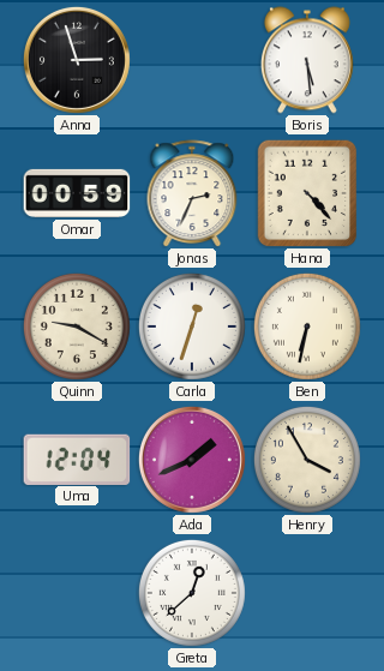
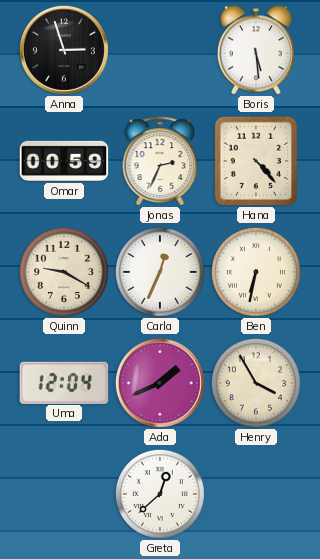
Carla: 12:33 -> 12:34
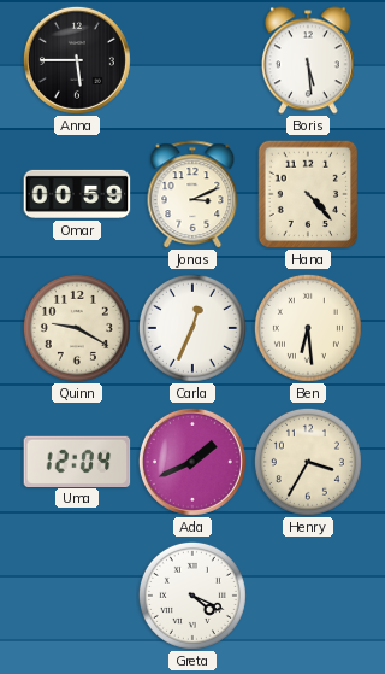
Anna: 2:57 -> 5:45
Jonas: 2:34 -> 3:11
Ben: 6:32 -> 6:29
Henry: 3:55 -> 3:35
Greta: 12:38 -> 4:19
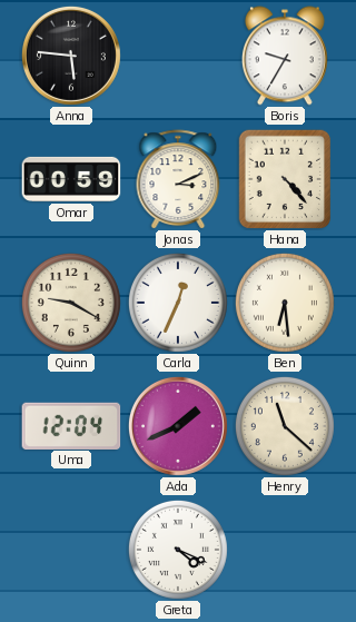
Anna: 5:45 -> 5:46
Boris: 5:29 -> 9:35
Henry: 3:35 -> 11:22
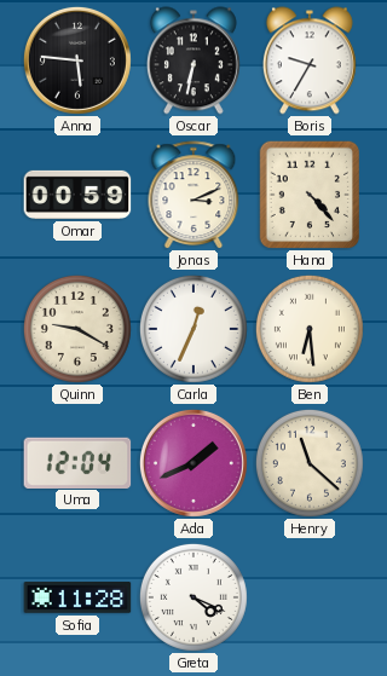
Oscar: none -> 6:32
Sofia: none -> 11:28
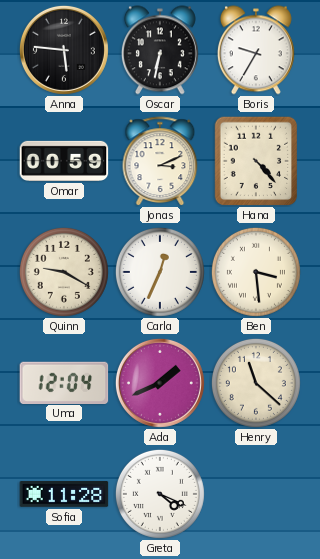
Ben: 6:29 -> 3:29
